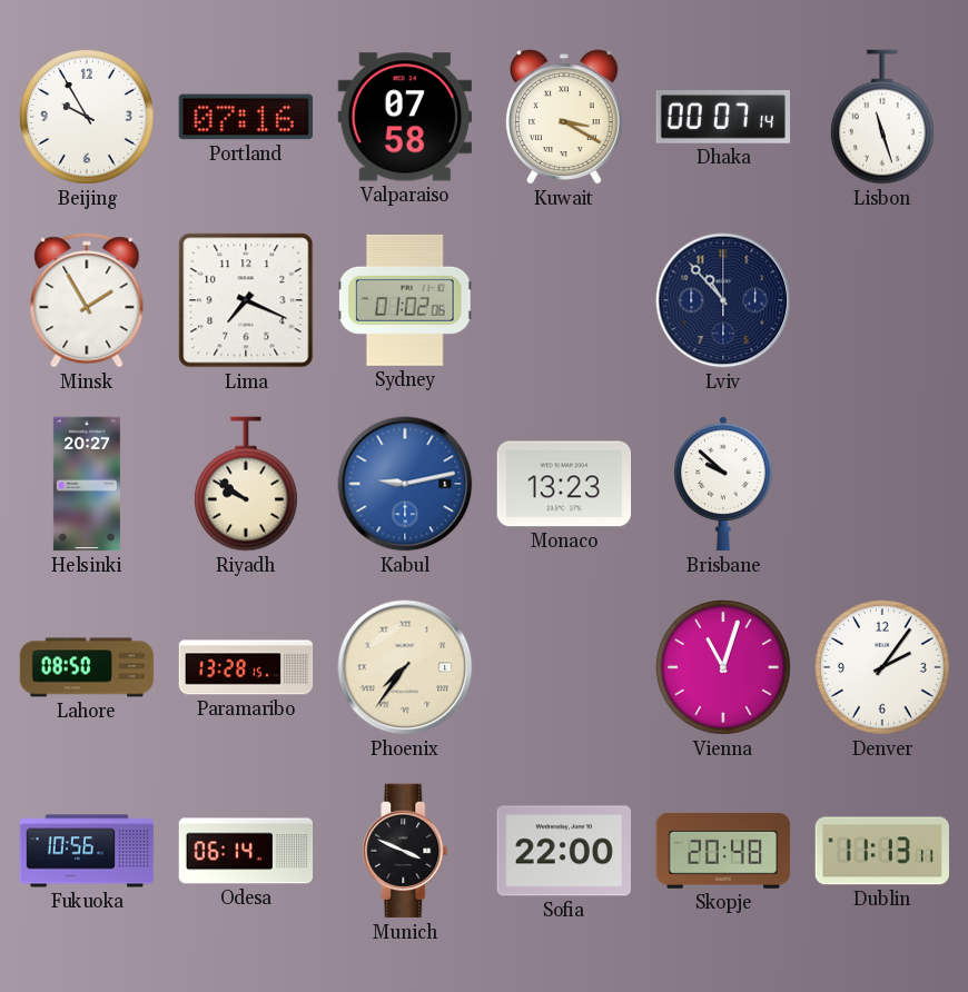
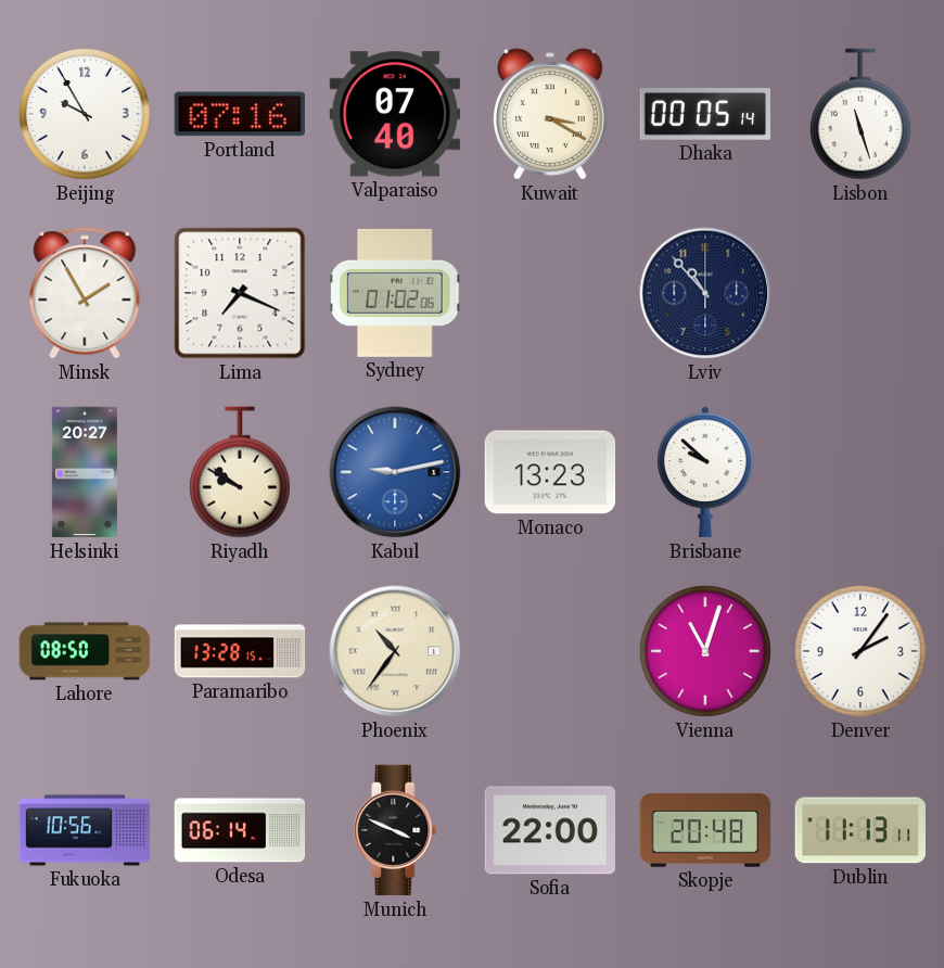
Valparaiso: 07:58 -> 07:40
Dhaka: 00:07 -> 00:05
Phoenix: 7:36 -> 10:36
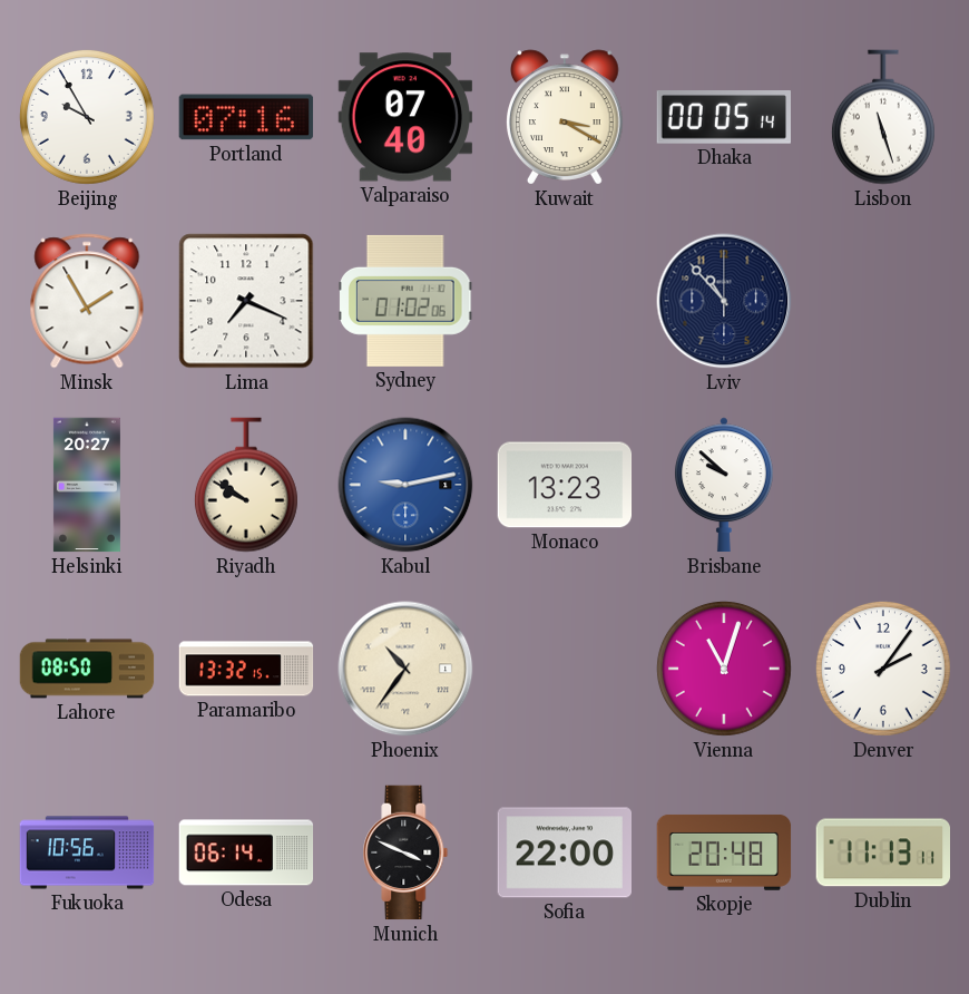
Paramaribo: 13:28 -> 13:32
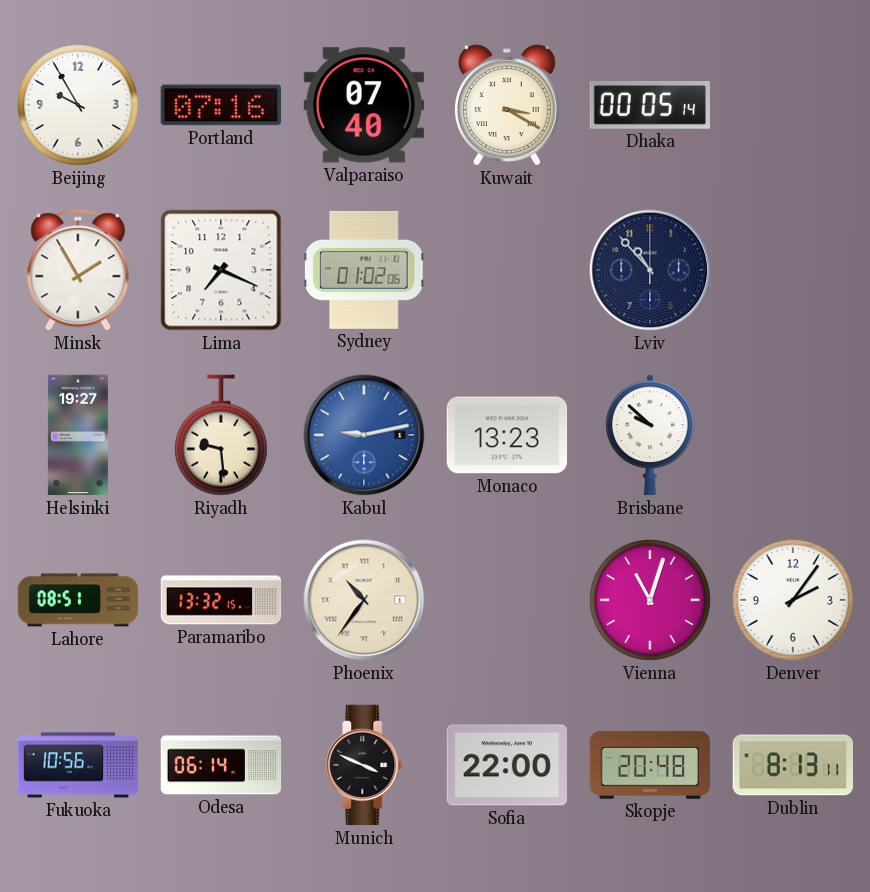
Lisbon: 11:27 -> none
Helsinki: 20:27 -> 19:27
Riyadh: 9:51 -> 9:29
Lahore: 08:50 -> 08:51
Dublin: 11:13 -> 8:13
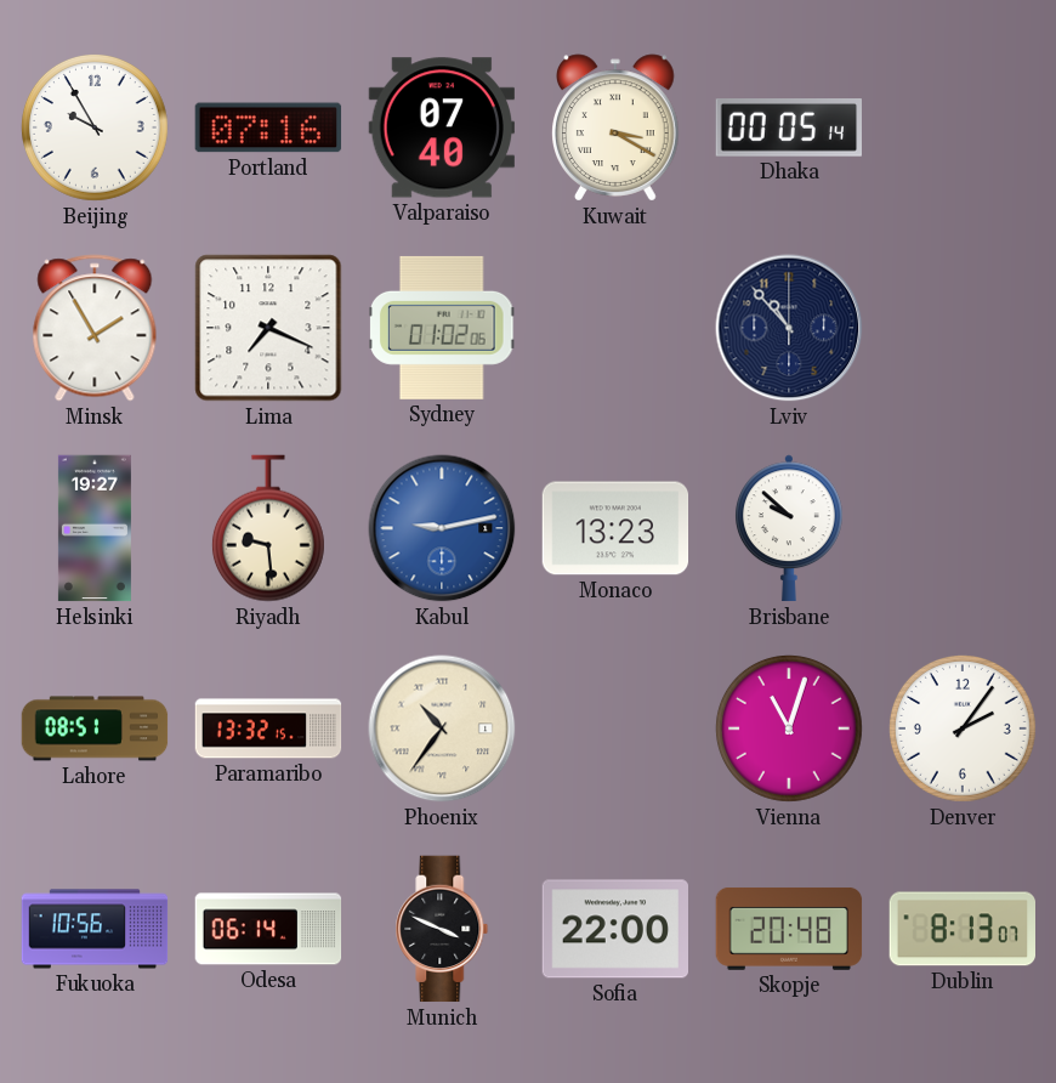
Dublin: 8:13:11 -> 8:13:07
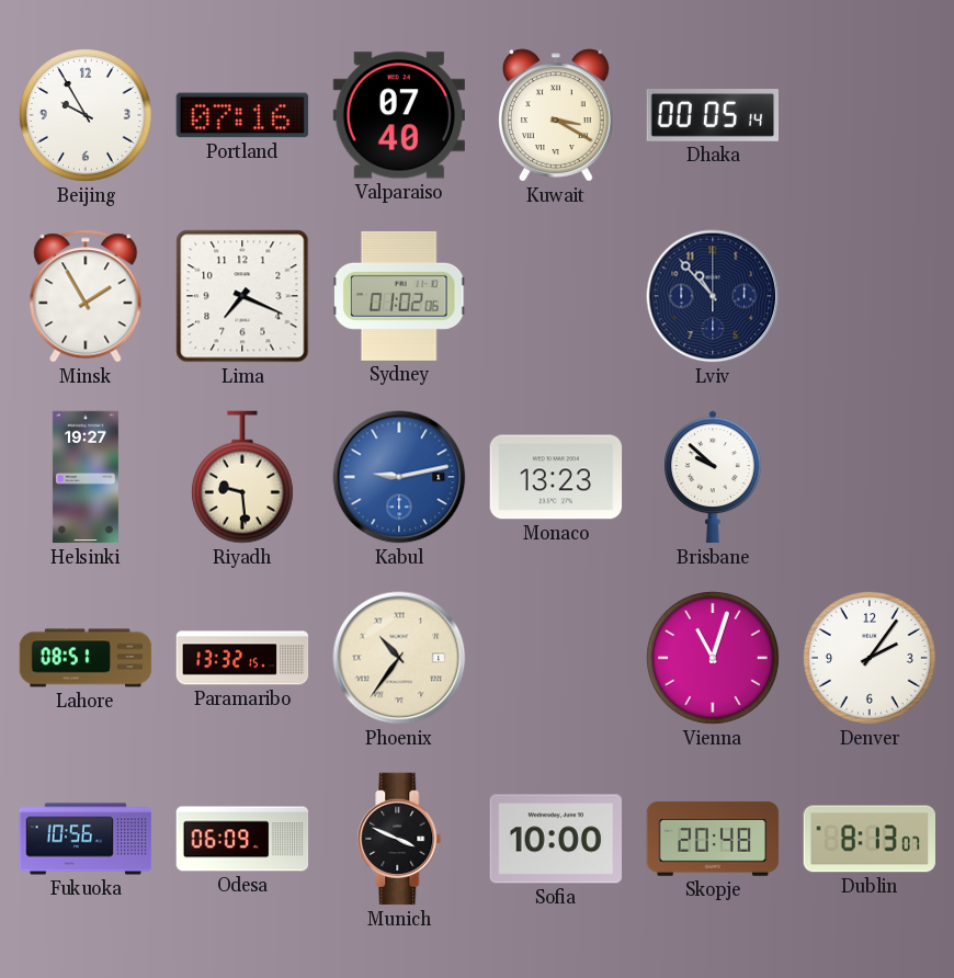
Odesa: 06:14 -> 06:09
Sofia: 22:00 -> 10:00
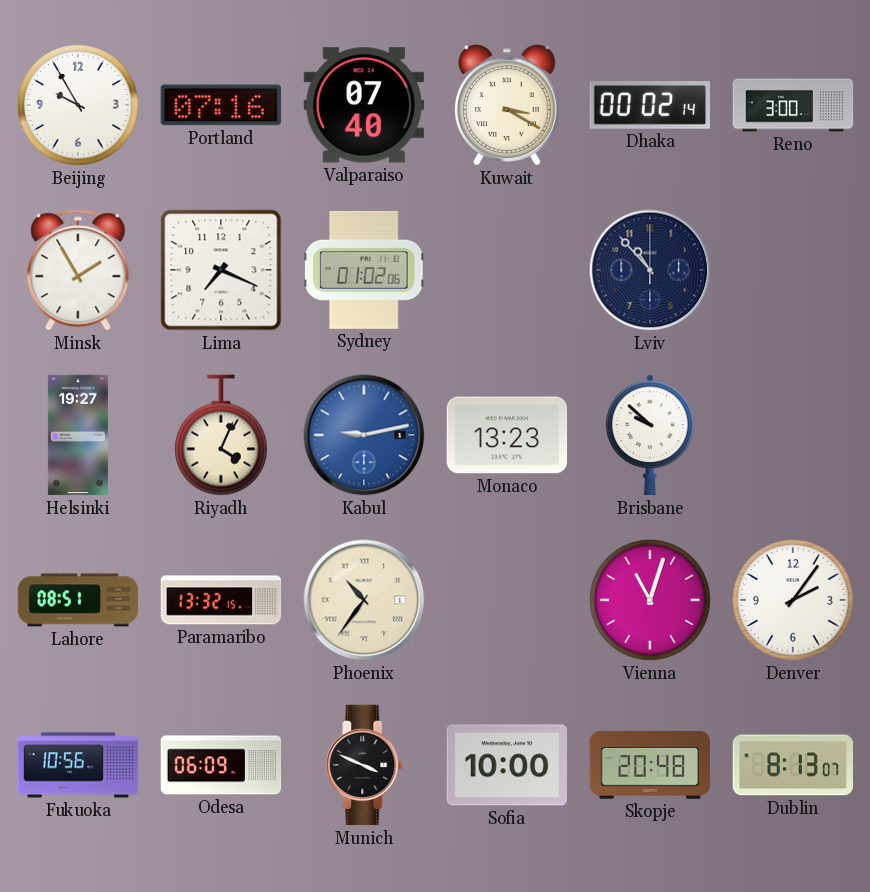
Dhaka: 00:05 -> 00:02
Reno: none -> 3:00
Riyadh: 9:29 -> 4:04
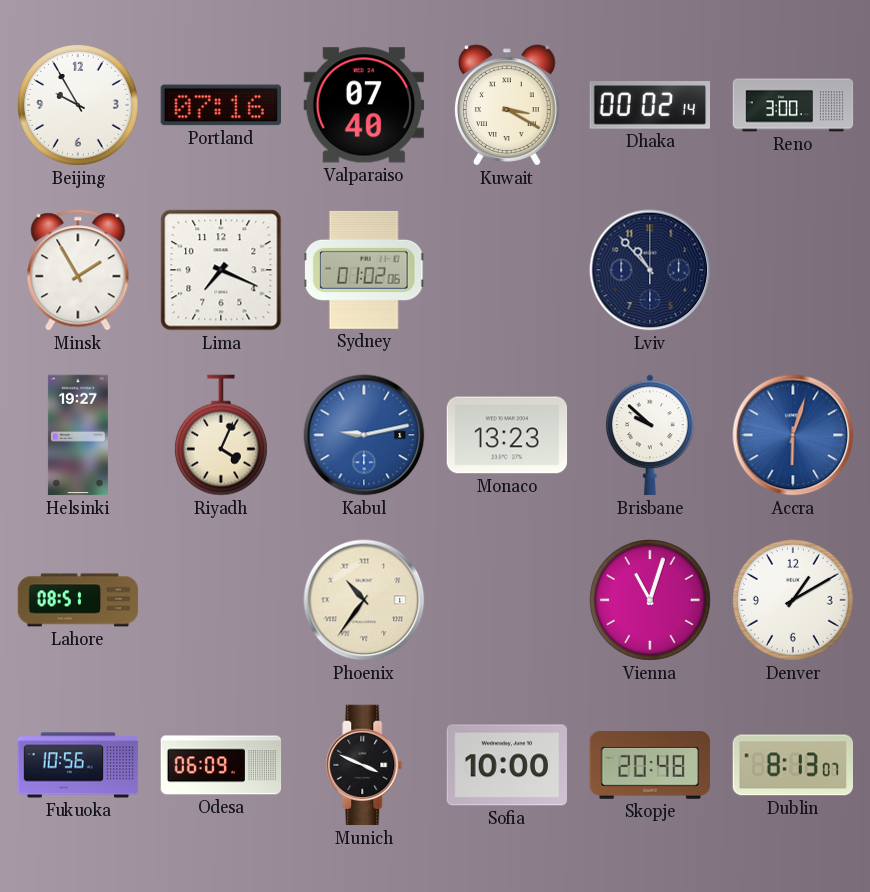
Accra: none -> 6:03
Paramaribo: 13:32 -> none
Denver: 2:06 -> 1:10
